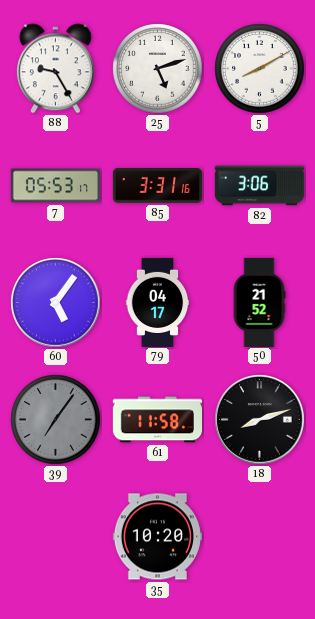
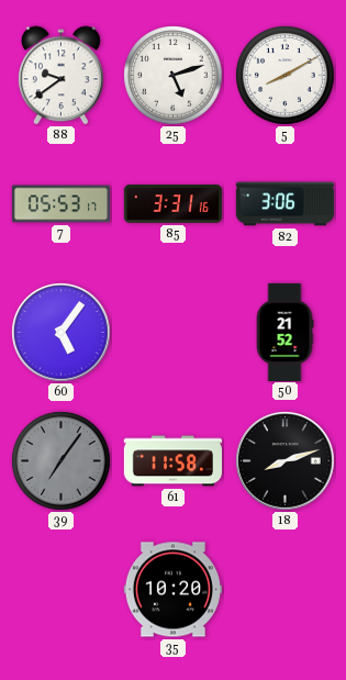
88: 9:25 -> 9:39
79: 04:17 -> none
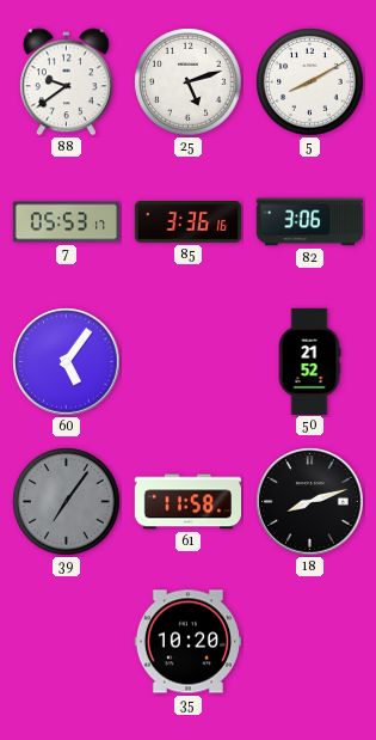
85: 3:31 -> 3:36
